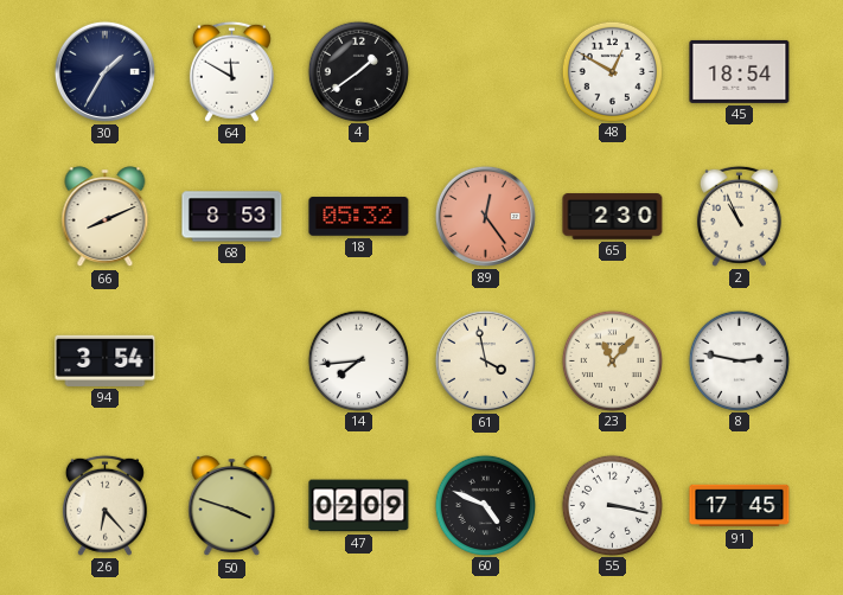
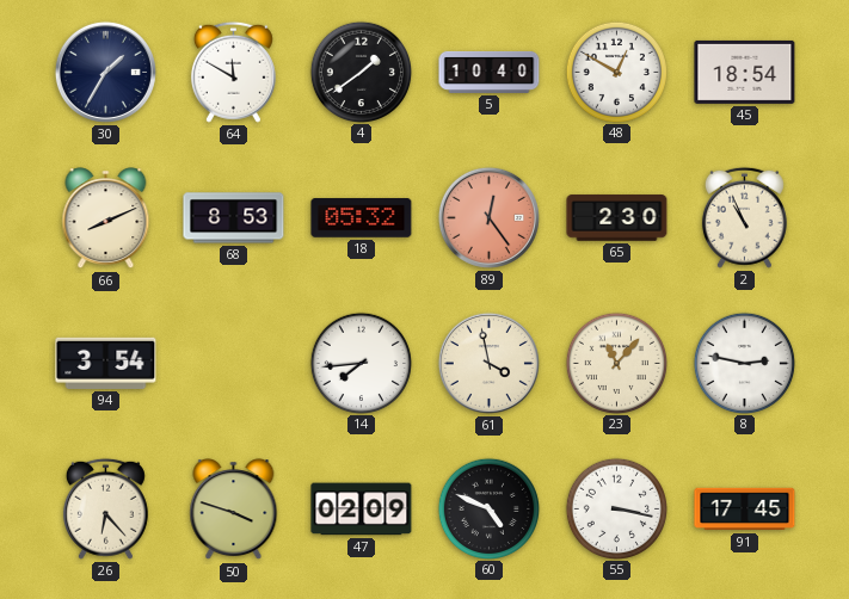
5: none -> 10:40
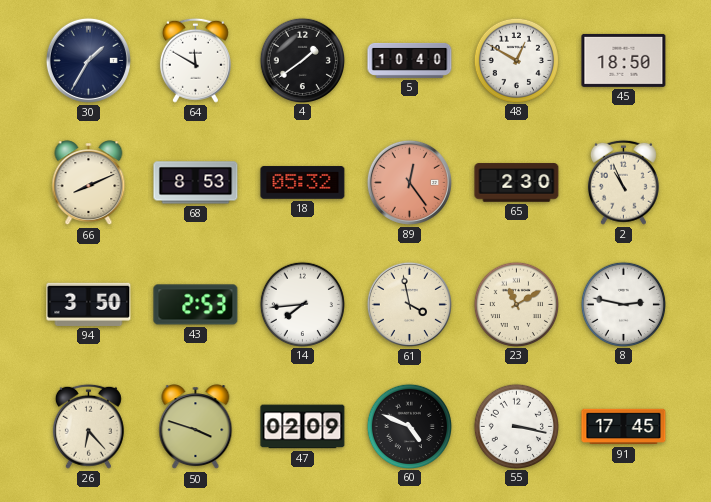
45: 18:54 -> 18:50
94: 3:54 -> 3:50
43: none -> 2:53
23: 11:07 -> 11:10
